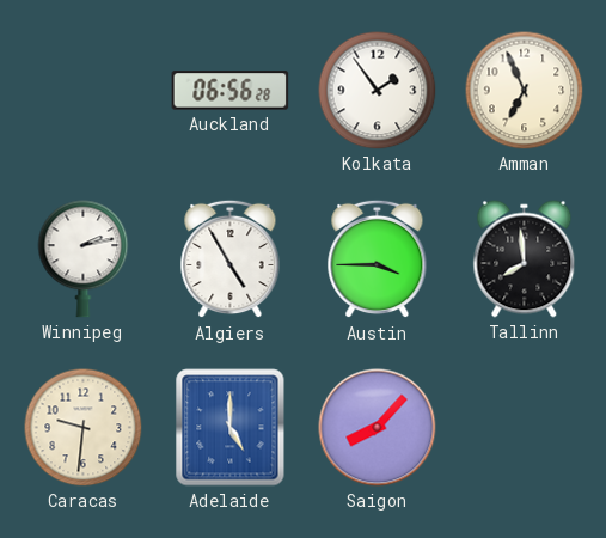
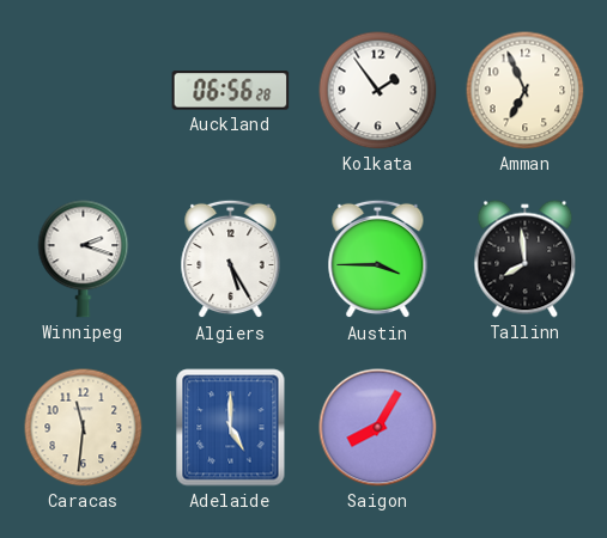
Winnipeg: 2:13 -> 2:18
Algiers: 4:55 -> 5:25
Caracas: 9:31 -> 11:31
Saigon: 8:07 -> 8:05
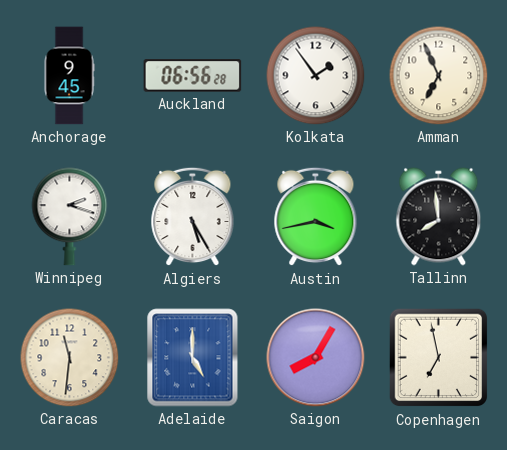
Anchorage: none -> 9:45
Austin: 3:45 -> 3:43
Copenhagen: none -> 6:58
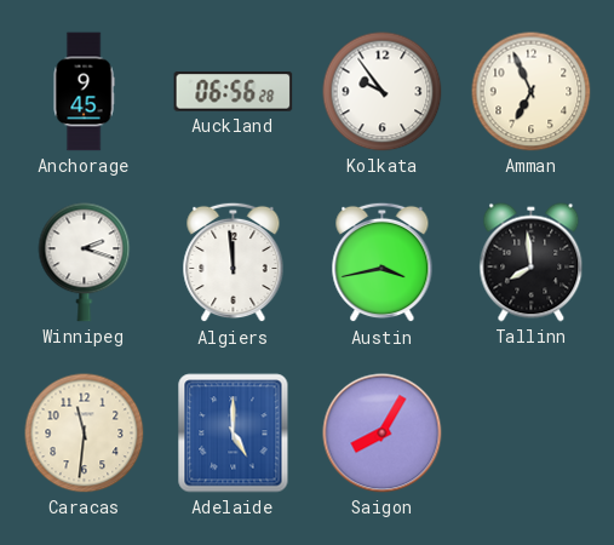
Kolkata: 1:54 -> 9:54
Algiers: 5:25 -> 11:59
Copenhagen: 6:58 -> none
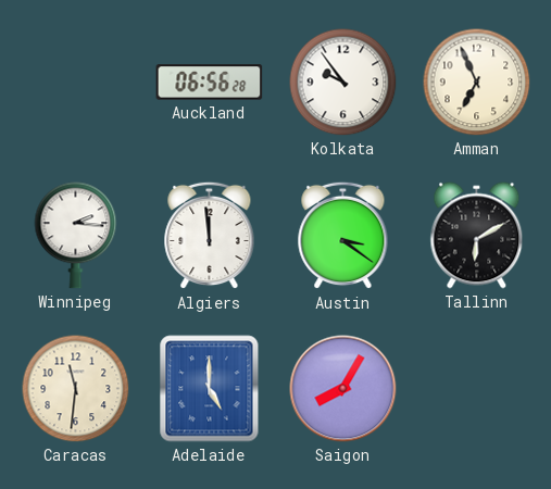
Anchorage: 9:45 -> none
Winnipeg: 2:18 -> 2:16
Austin: 3:43 -> 3:21
Tallinn: 7:59 -> 6:10
